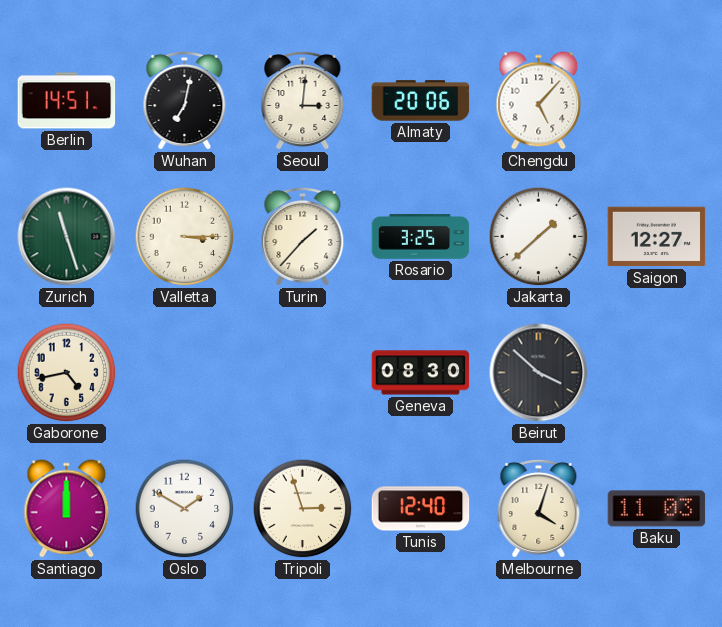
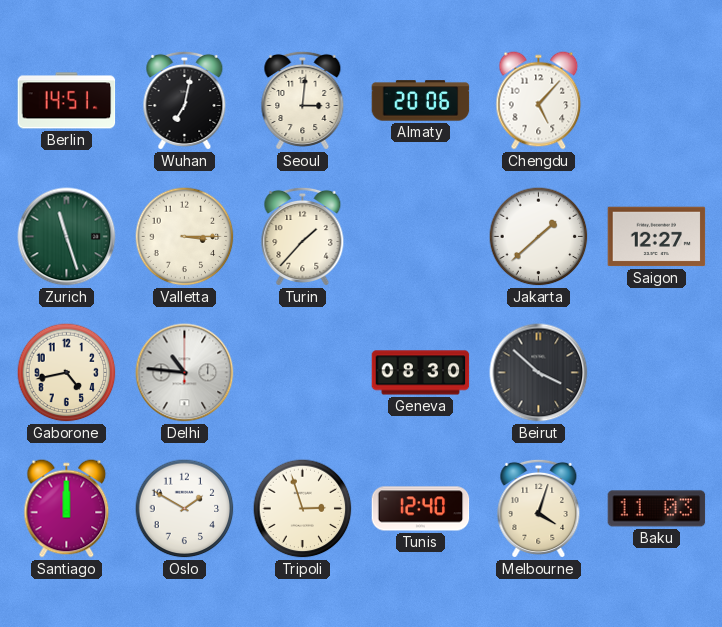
Rosario: 3:25 -> none
Delhi: none -> 10:46
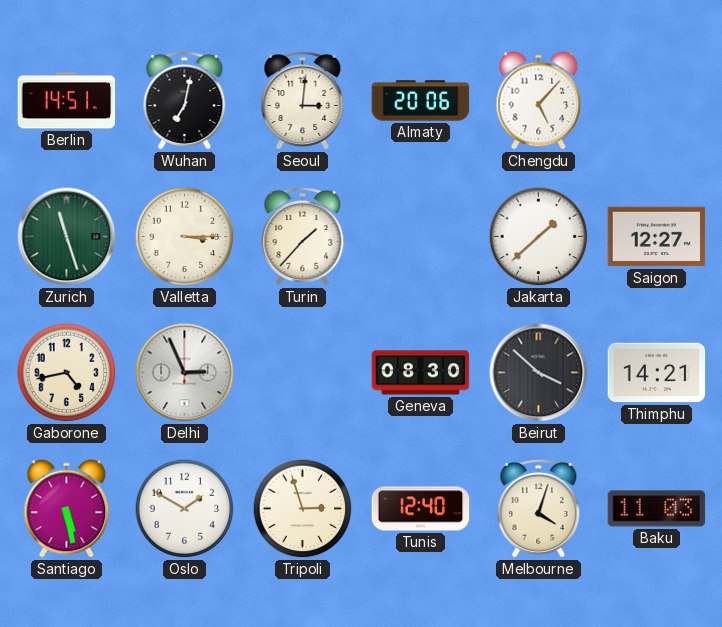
Delhi: 10:46 -> 2:56
Thimphu: none -> 14:21
Santiago: 12:00 -> 5:28
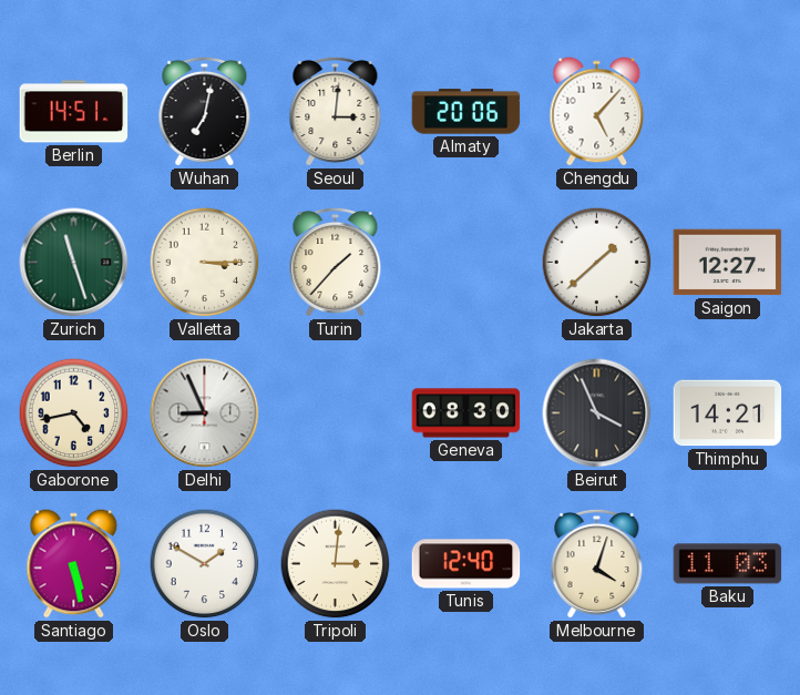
Delhi: 2:56 -> 8:56
Beirut: 3:52 -> 3:56
Tripoli: 2:57 -> 3:01
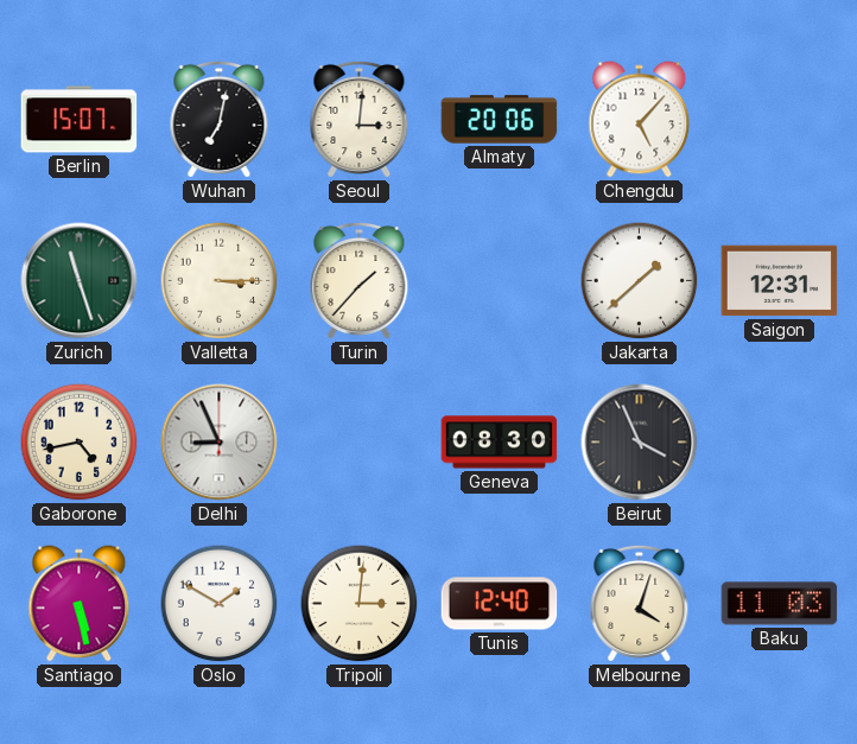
Berlin: 14:51 -> 15:07
Saigon: 12:27 -> 12:31
Thimphu: 14:21 -> none
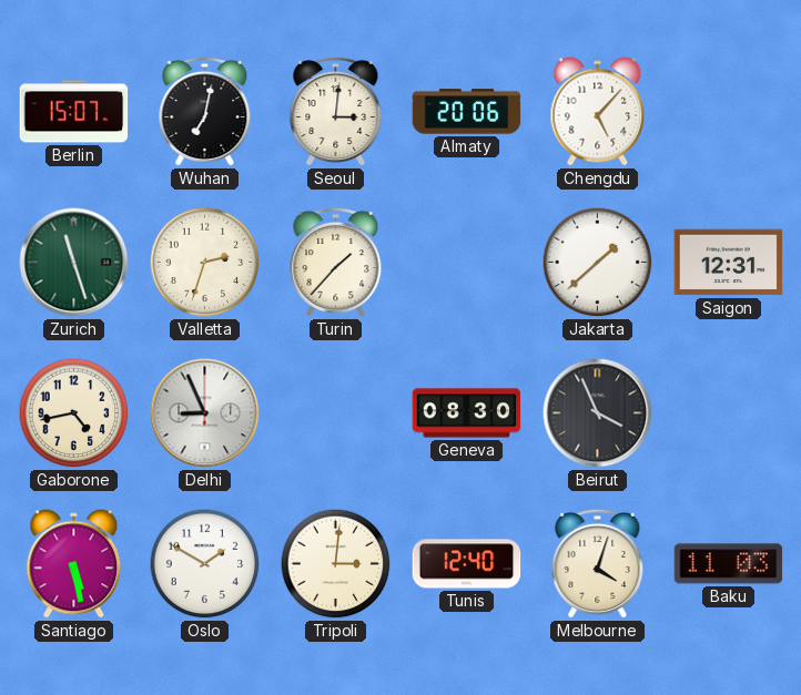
Valletta: 3:15 -> 2:33
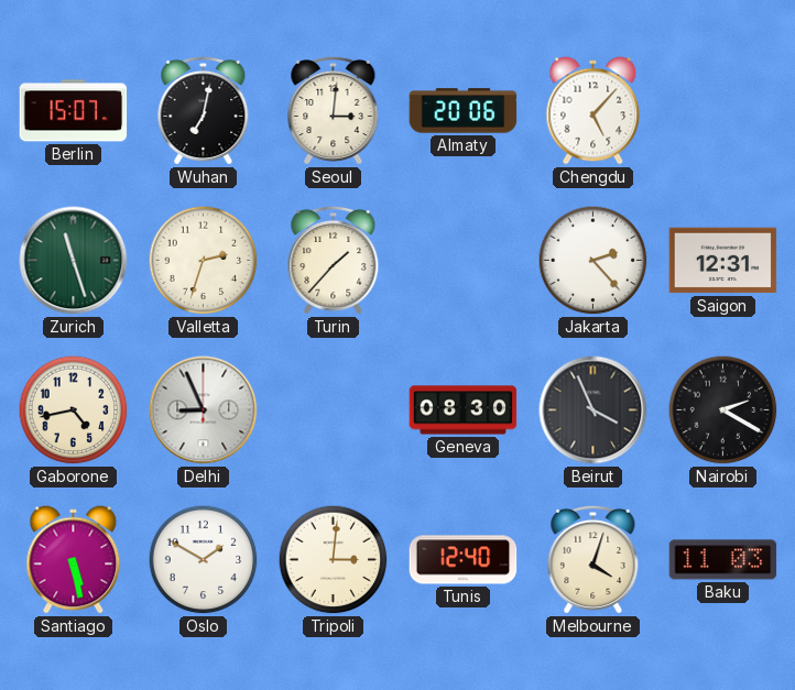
Jakarta: 1:38 -> 2:23
Nairobi: none -> 2:20
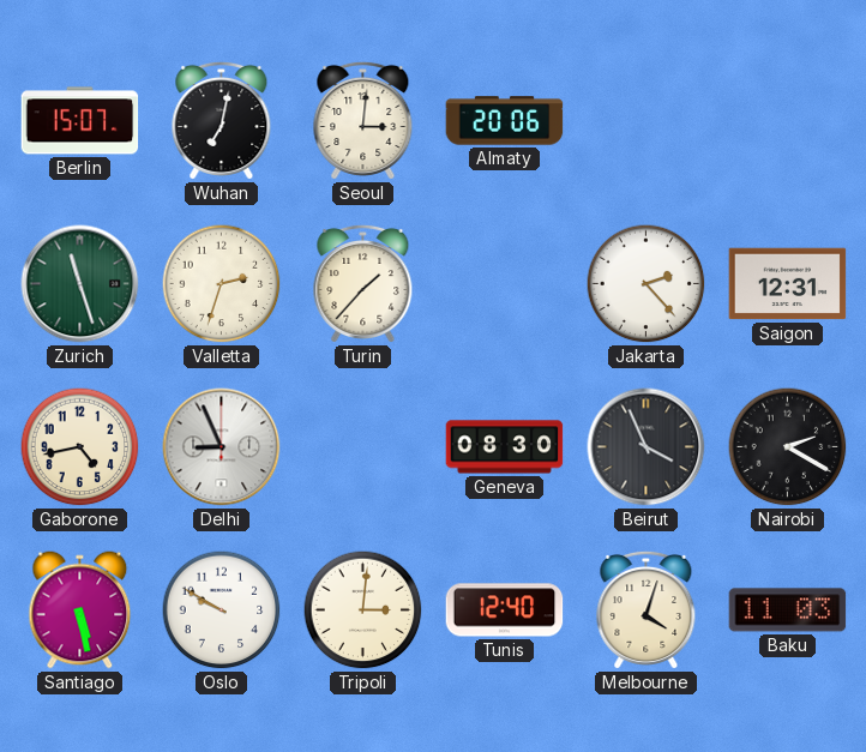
Chengdu: 5:07 -> none
Oslo: 1:50 -> 9:50
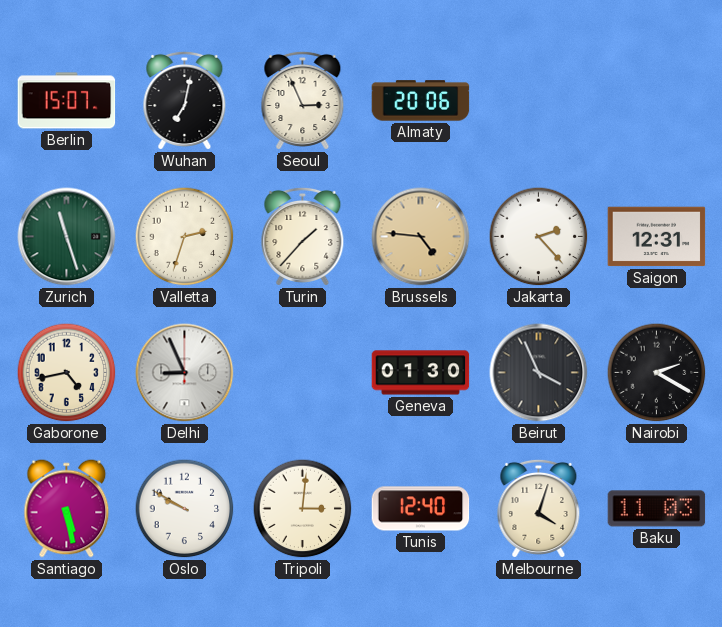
Seoul: 3:01 -> 2:56
Brussels: none -> 4:46
Geneva: 08:30 -> 01:30
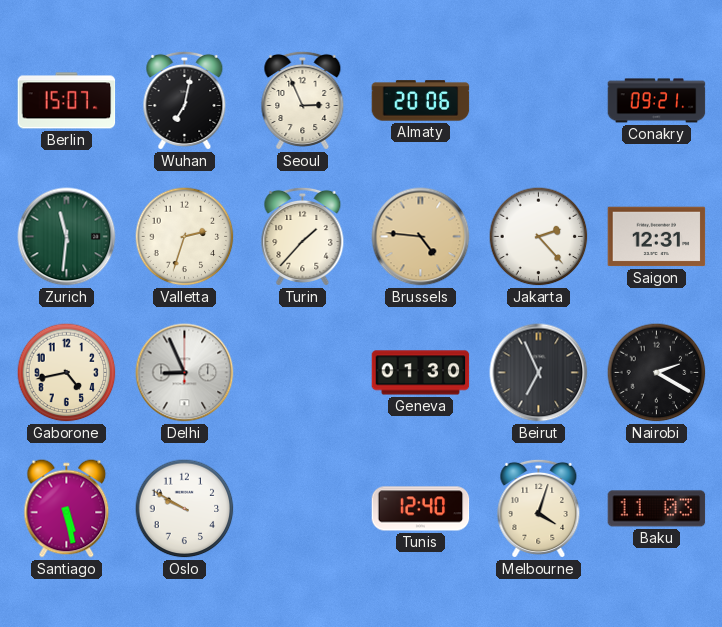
Conakry: none -> 09:21
Zurich: 11:27 -> 11:31
Beirut: 3:56 -> 6:56
Tripoli: 3:01 -> none
